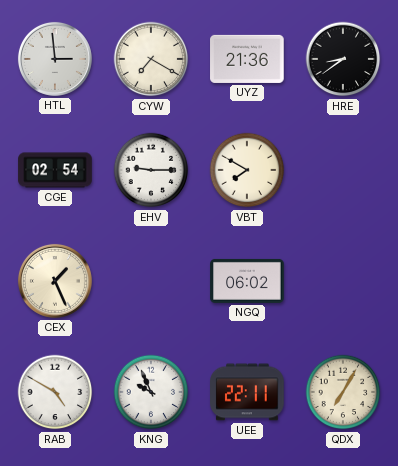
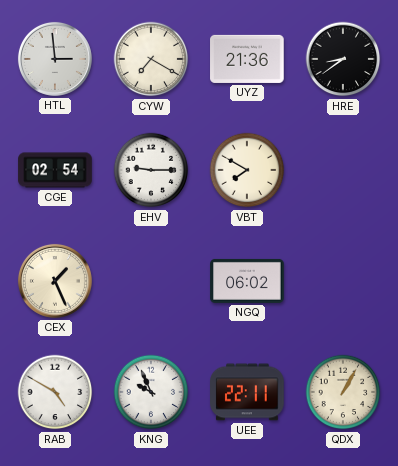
QDX: 7:05 -> 1:05
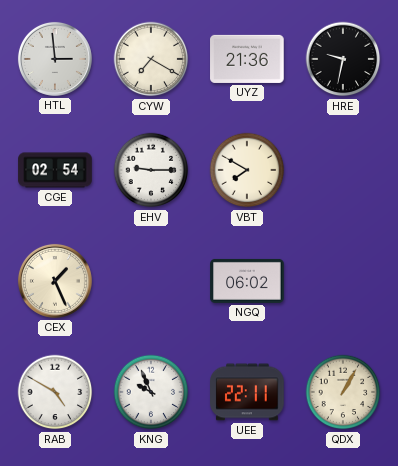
HRE: 8:39 -> 9:32
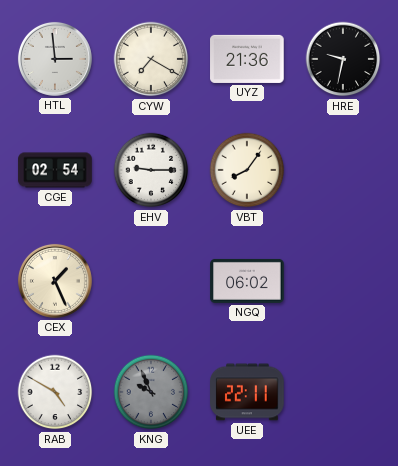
VBT: 7:50 -> 8:06
KNG dial: white -> grey
QDX: 1:05 -> none
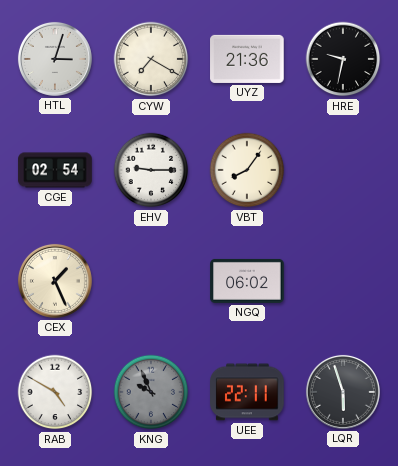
HTL: 2:59 -> 3:03
LQR: none -> 5:57
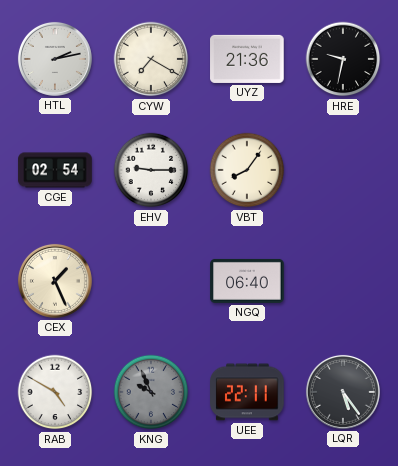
HTL: 3:03 -> 2:13
NGQ: 06:02 -> 06:40
LQR: 5:57 -> 5:24
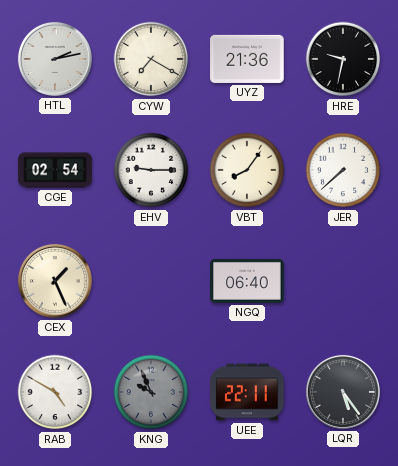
JER: none -> 7:38
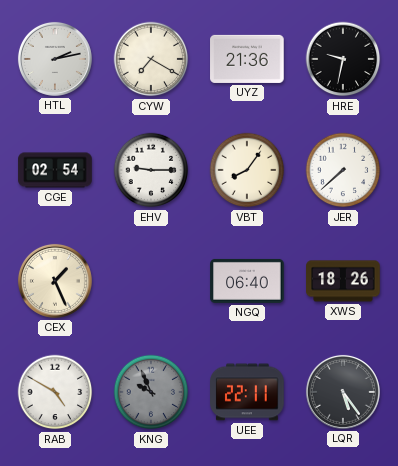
XWS: none -> 18:26
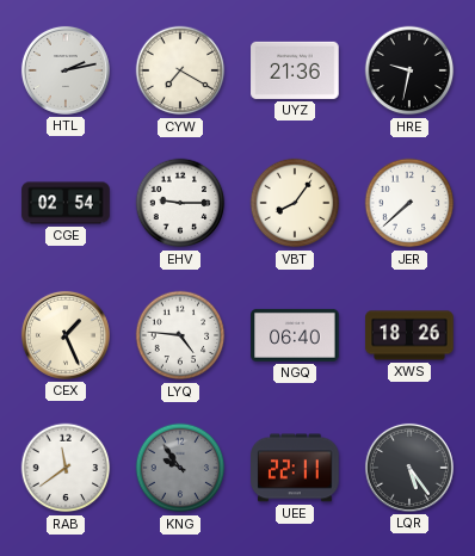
LYQ: none -> 4:46
RAB: 4:50 -> 11:39
KNG: 9:56 -> 9:54
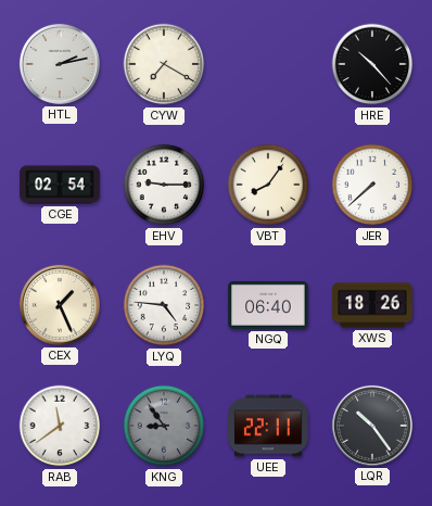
UYZ: 21:36 -> none
HRE: 9:32 -> 10:23
KNG: 9:54 -> 8:54
LQR: 5:24 -> 10:24
